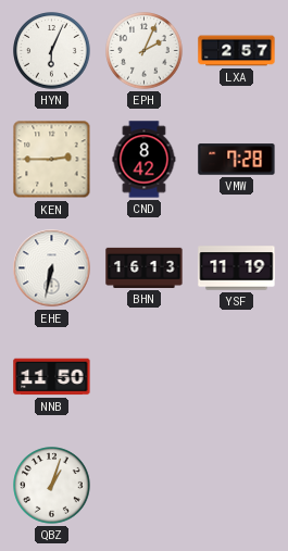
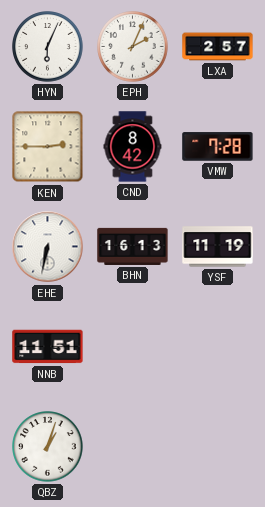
NNB: 11:50 -> 11:51
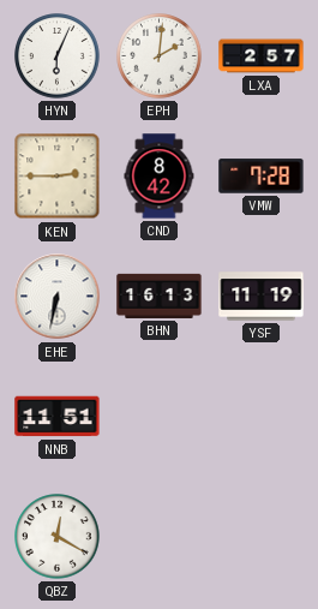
EPH: 2:04 -> 2:01
QBZ: 1:03 -> 12:20
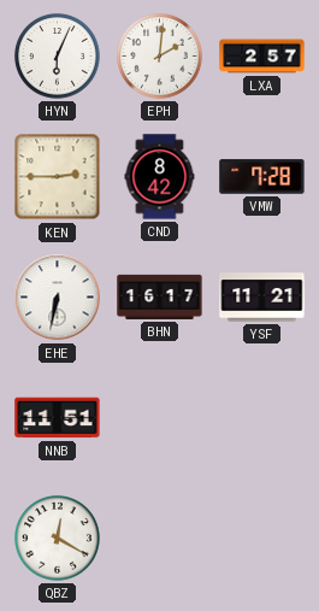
BHN: 16:13 -> 16:17
YSF: 11:19 -> 11:21
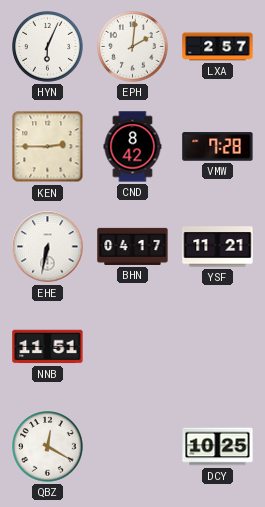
BHN: 16:17 -> 04:17
DCY: none -> 10:25
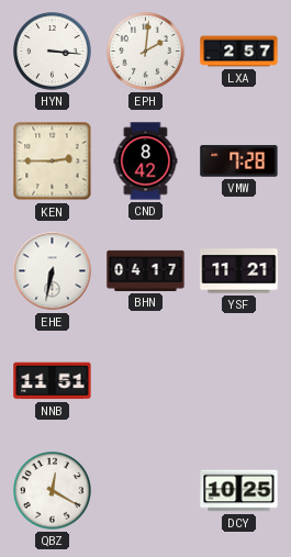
HYN: 6:04 -> 3:16
